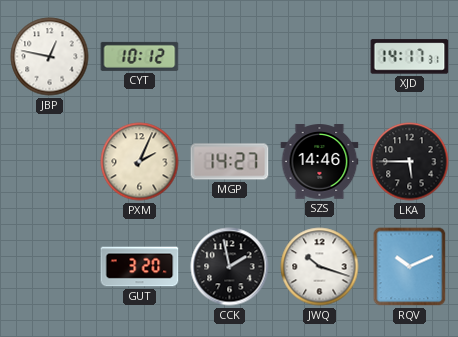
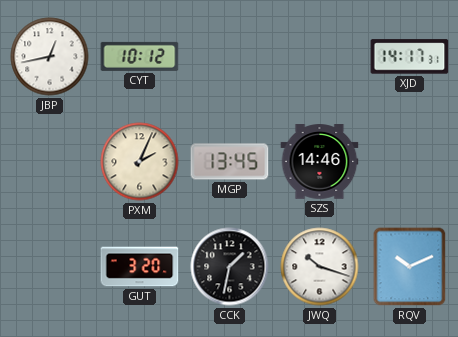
JBP: 12:47 -> 12:43
MGP: 14:27 -> 13:45
LKA: 5:45 -> none
CCK: 1:58 -> 1:32
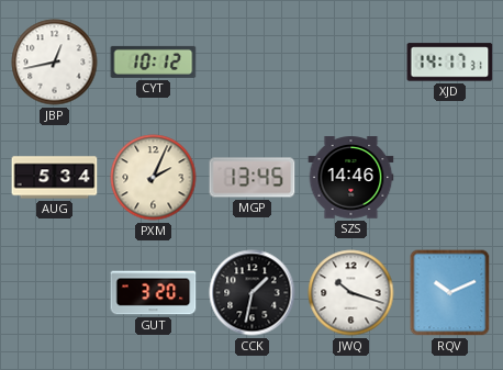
AUG: none -> 5:34
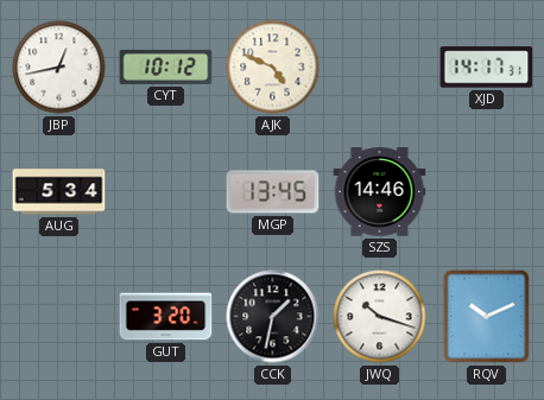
AJK: none -> 4:49
PXM: 2:04 -> none
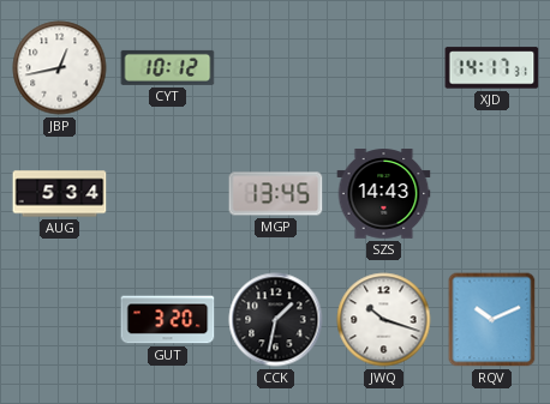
AJK: 4:49 -> none
SZS: 14:46 -> 14:43
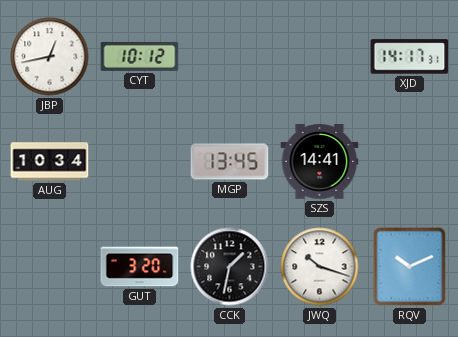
AUG: 5:34 -> 10:34
SZS: 14:43 -> 14:41
